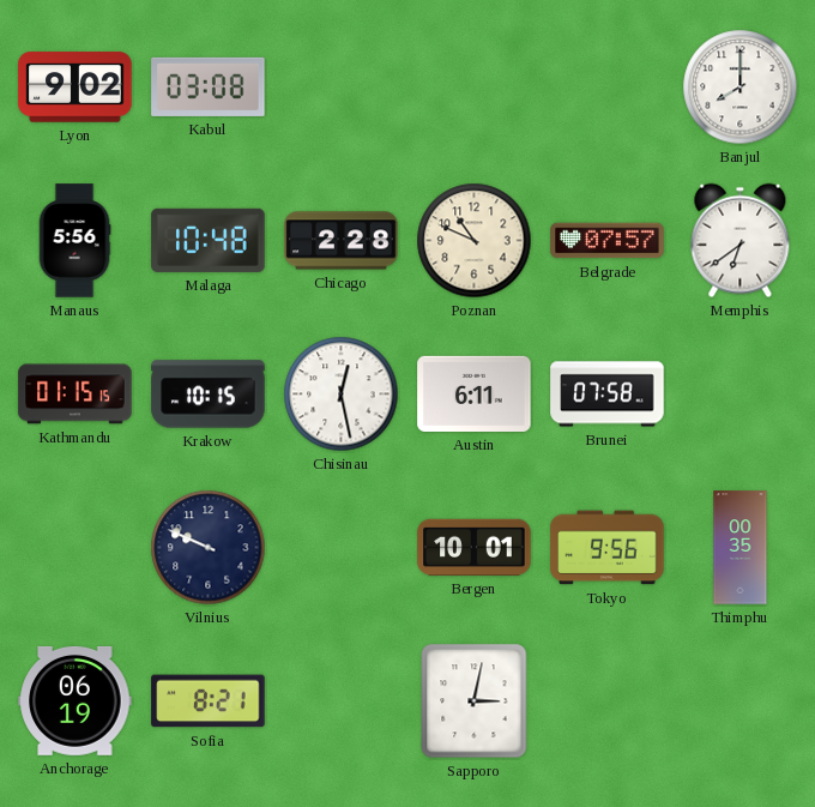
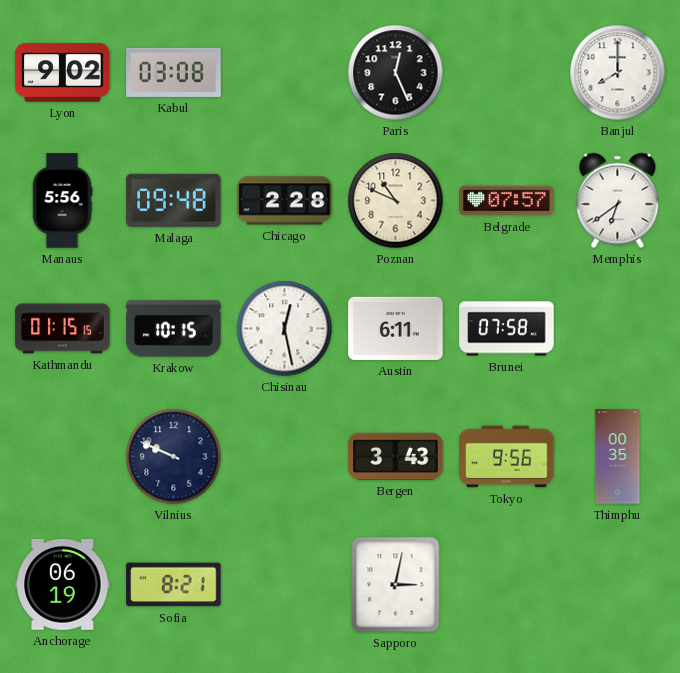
Paris: none -> 12:26
Malaga: 10:48 -> 09:48
Bergen: 10:01 -> 3:43
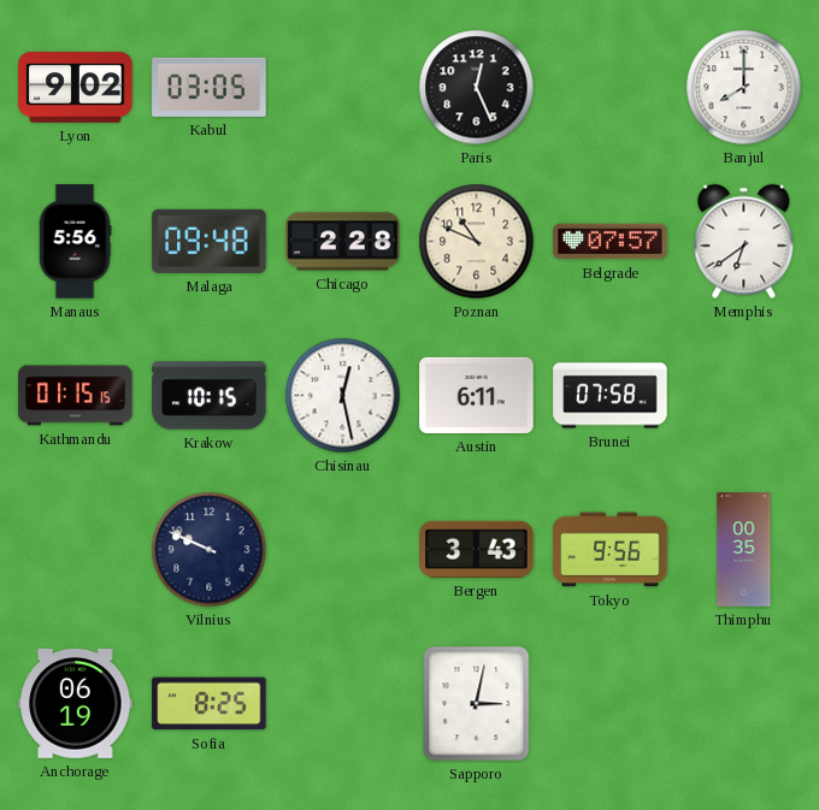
Kabul: 03:08 -> 03:05
Sofia: 8:21 -> 8:25
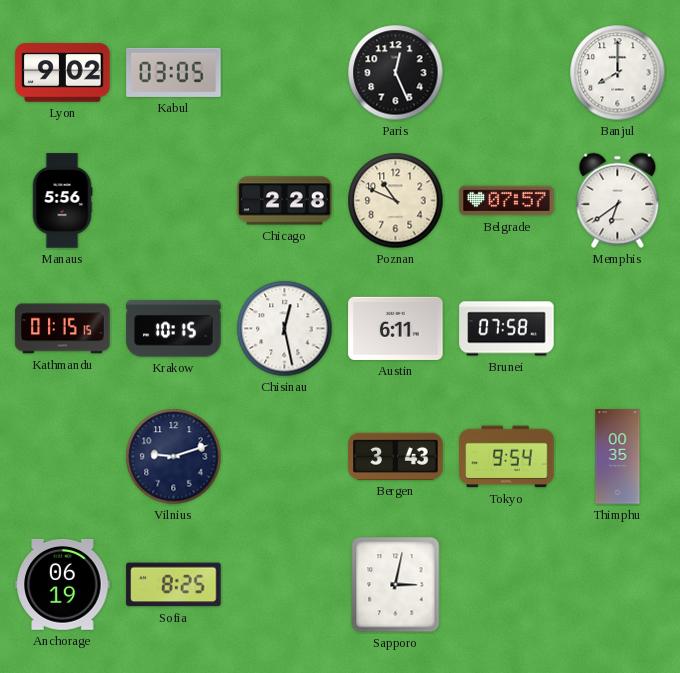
Malaga: 09:48 -> none
Vilnius: 9:49 -> 9:12
Tokyo: 9:56 -> 9:54
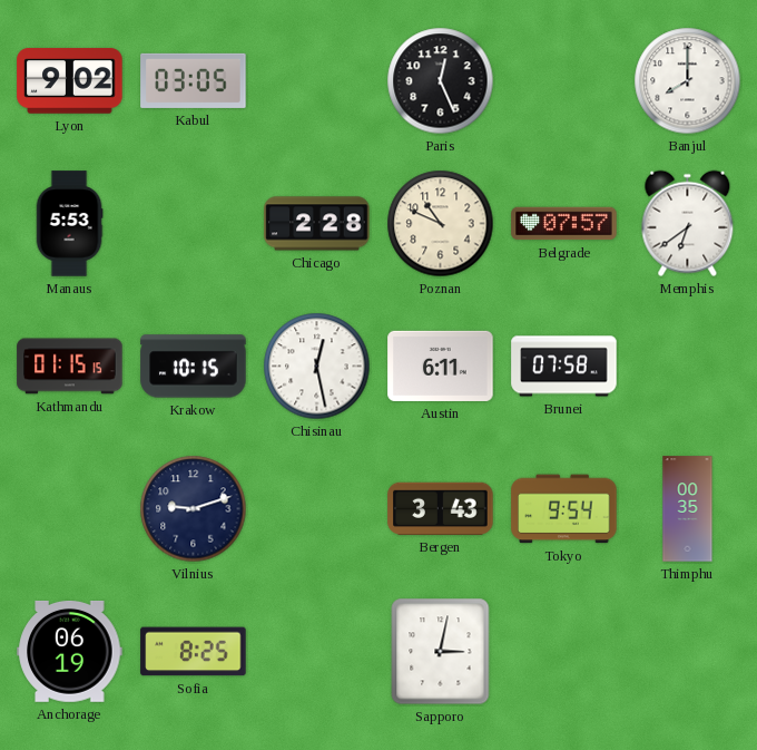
Manaus: 5:56 -> 5:53
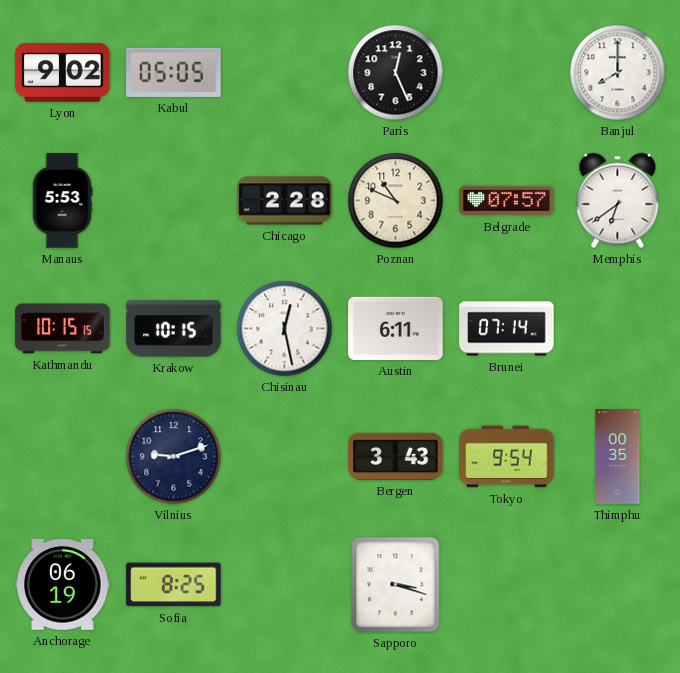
Kabul: 03:05 -> 05:05
Kathmandu: 01:15 -> 10:15
Brunei: 07:58 -> 07:14
Sapporo: 3:02 -> 3:18
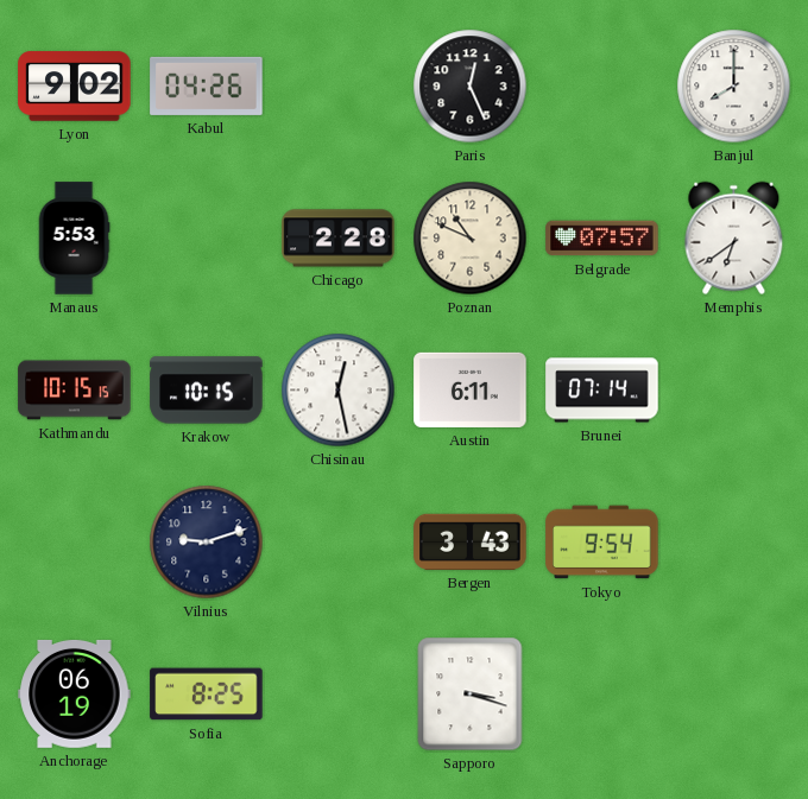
Kabul: 05:05 -> 04:26
Thimphu: 00:35 -> none
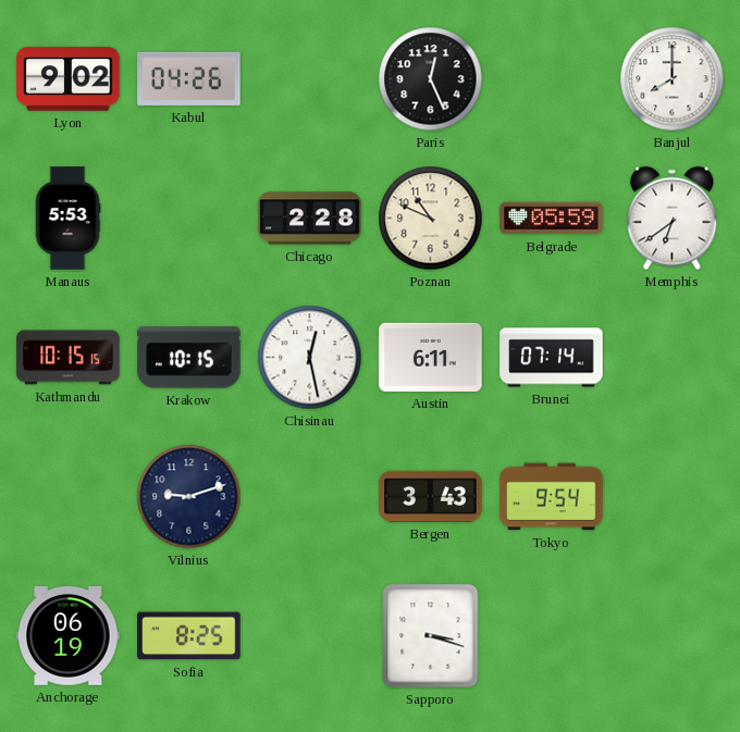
Belgrade: 07:57 -> 05:59
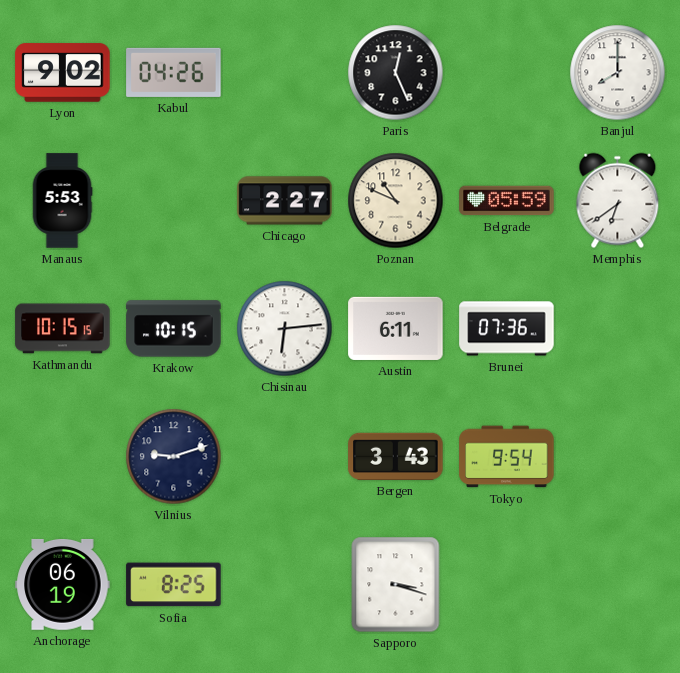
Chicago: 2:28 -> 2:27
Chisinau: 12:28 -> 6:14
Brunei: 07:14 -> 07:36
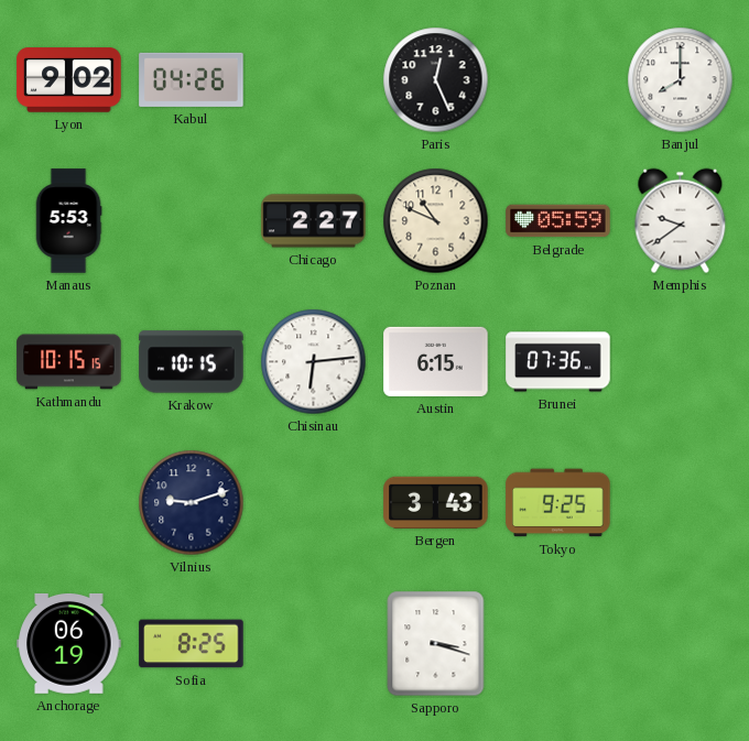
Memphis: 6:39 -> 9:39
Austin: 6:11 -> 6:15
Tokyo: 9:54 -> 9:25
